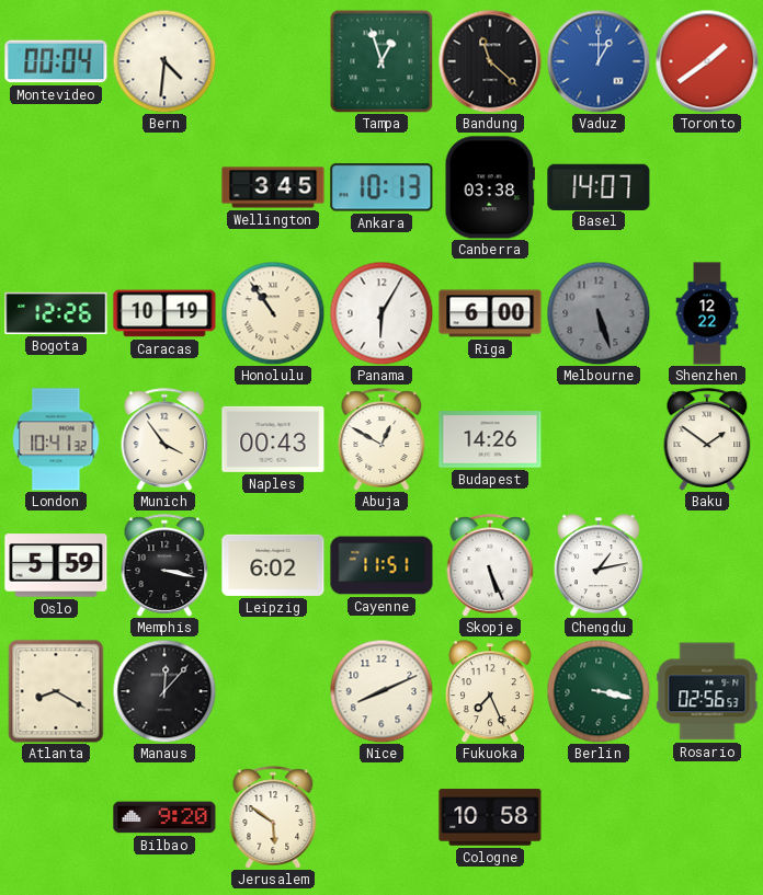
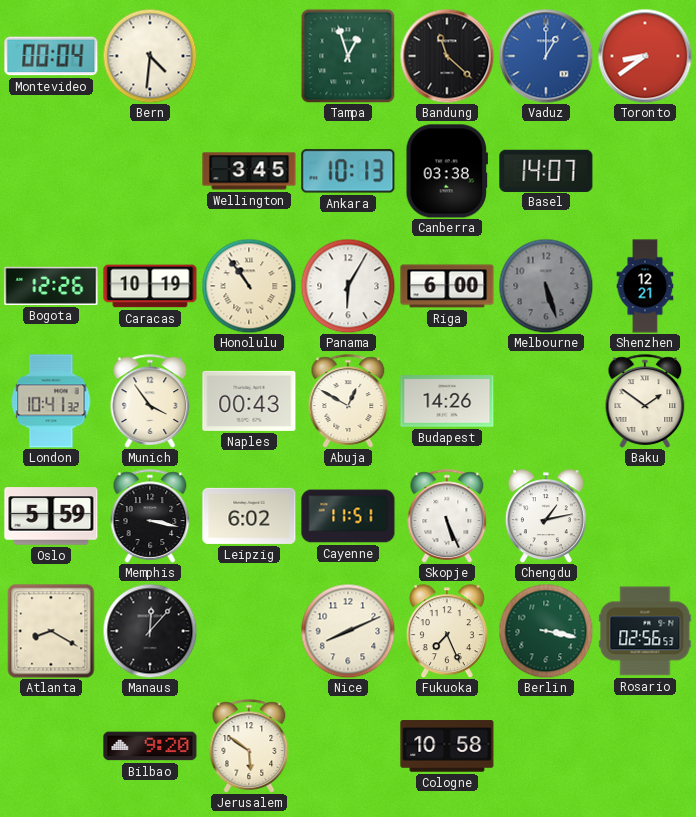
Toronto: 1:39 -> 8:39
Shenzhen: 12:22 -> 12:21
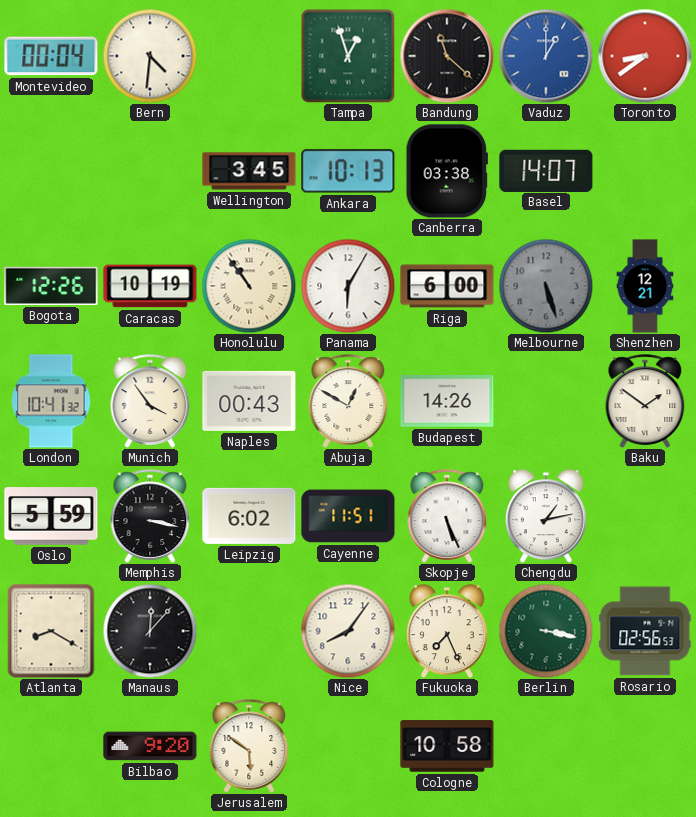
Nice: 8:11 -> 8:06
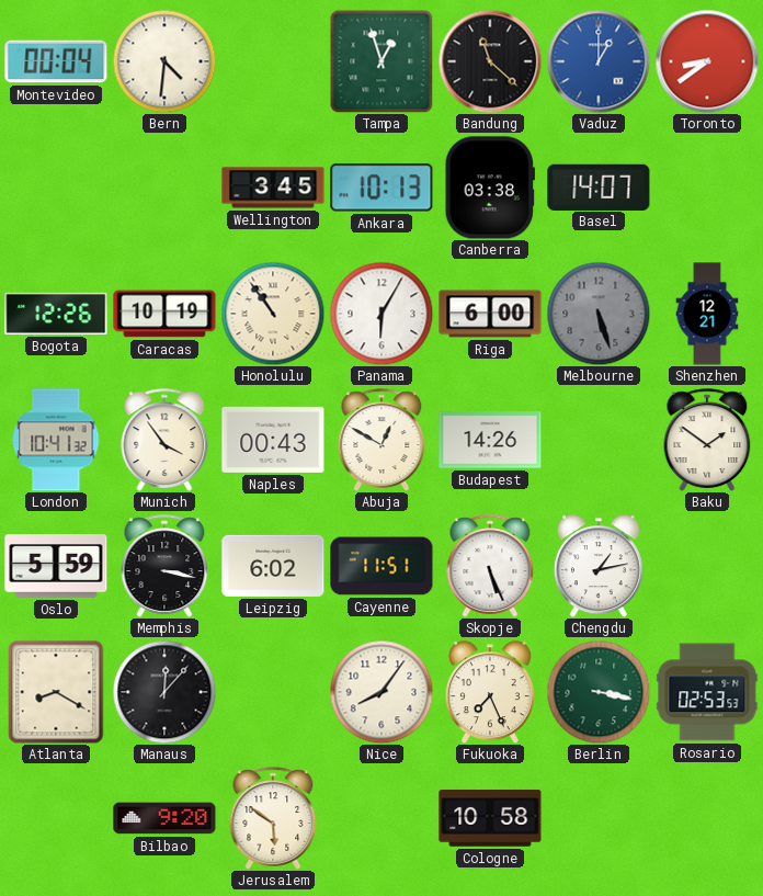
Rosario: 02:56 -> 02:53
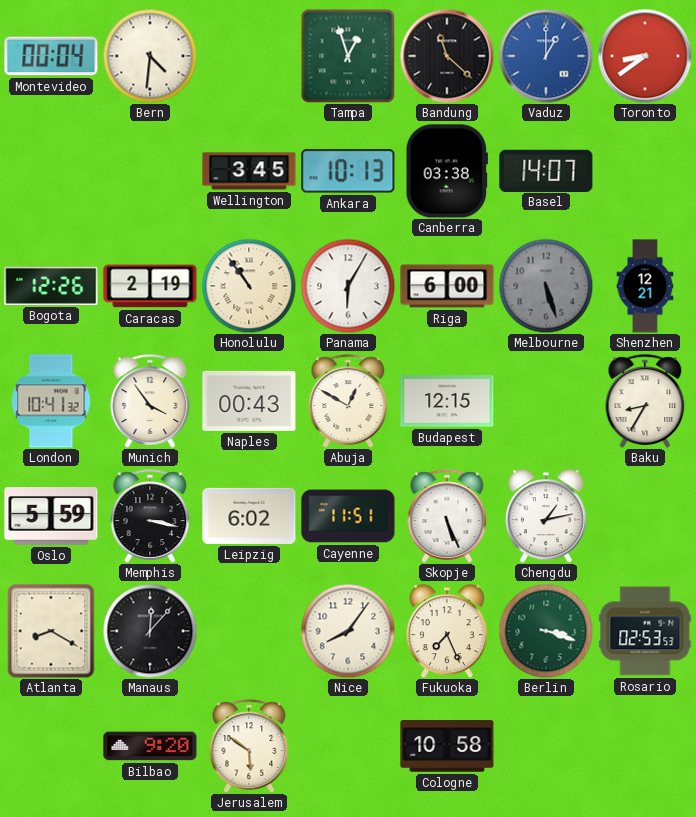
Caracas: 10:19 -> 2:19
Budapest: 14:26 -> 12:15
Baku: 1:51 -> 8:35
Berlin: 3:17 -> 3:18
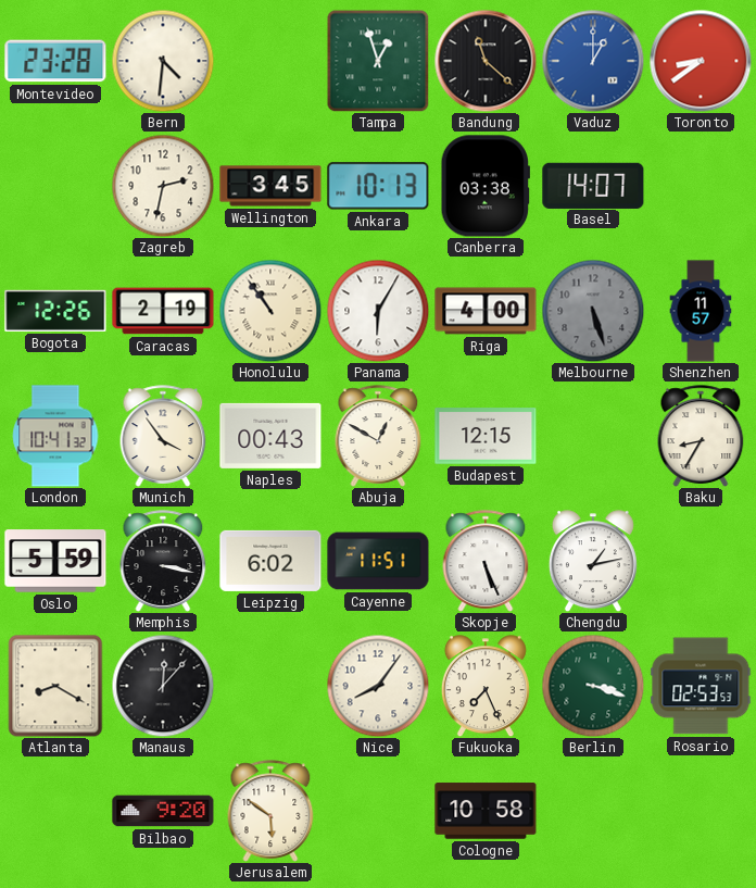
Montevideo: 00:04 -> 23:28
Zagreb: none -> 2:32
Riga: 6:00 -> 4:00
Shenzhen: 12:21 -> 11:57
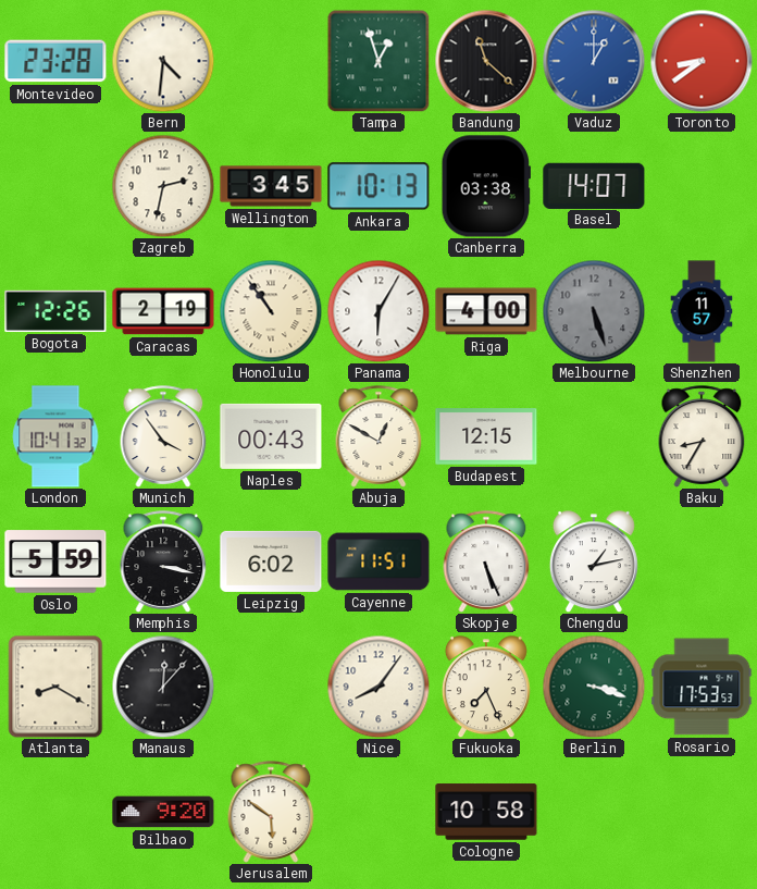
Rosario: 02:53 -> 17:53
